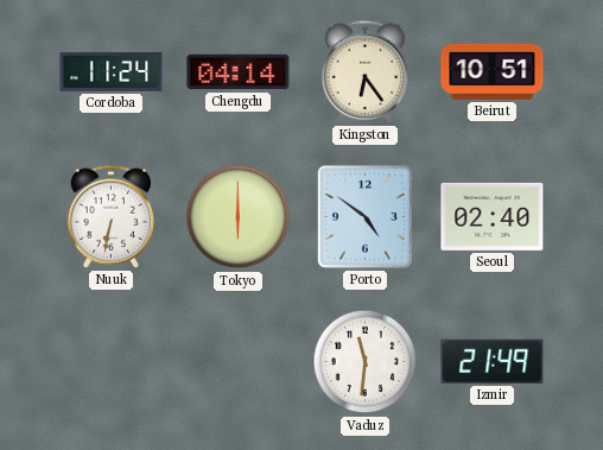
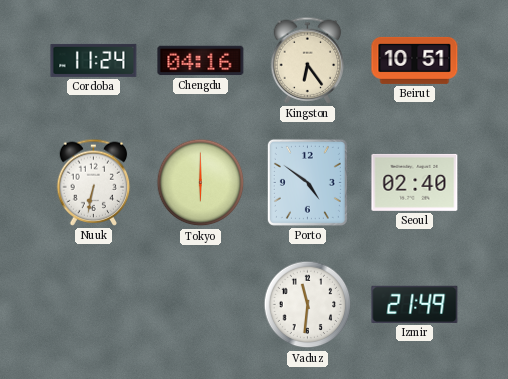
Chengdu: 04:14 -> 04:16
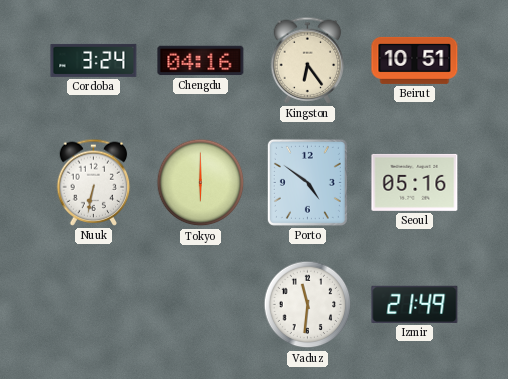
Cordoba: 11:24 -> 3:24
Seoul: 02:40 -> 05:16
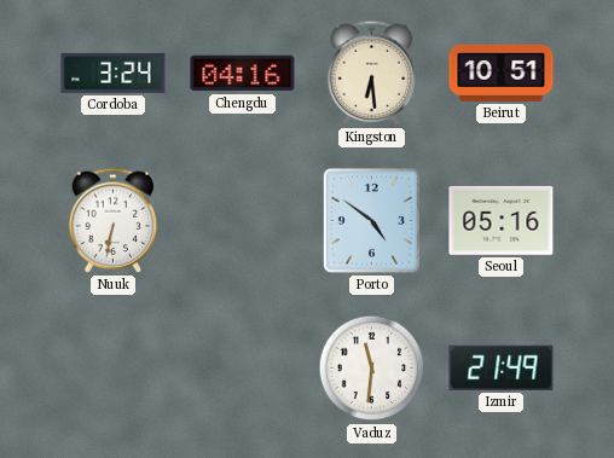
Kingston: 6:24 -> 6:29
Tokyo: 6:00 -> none
